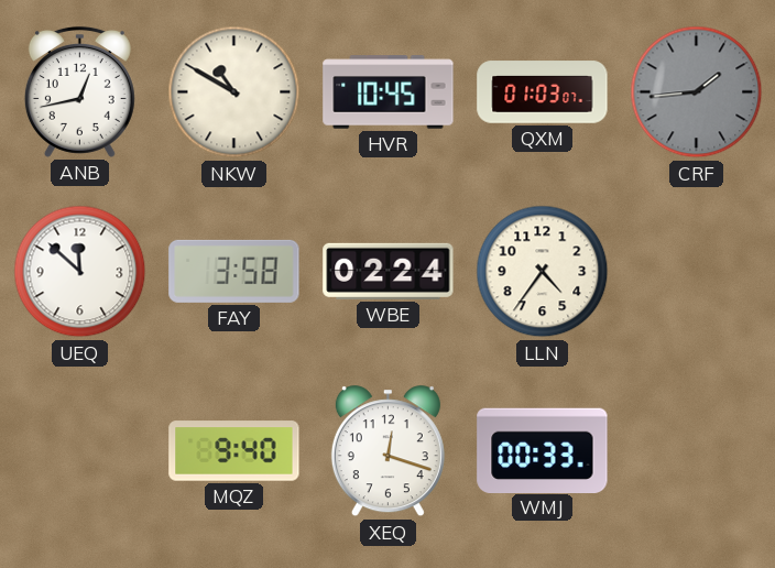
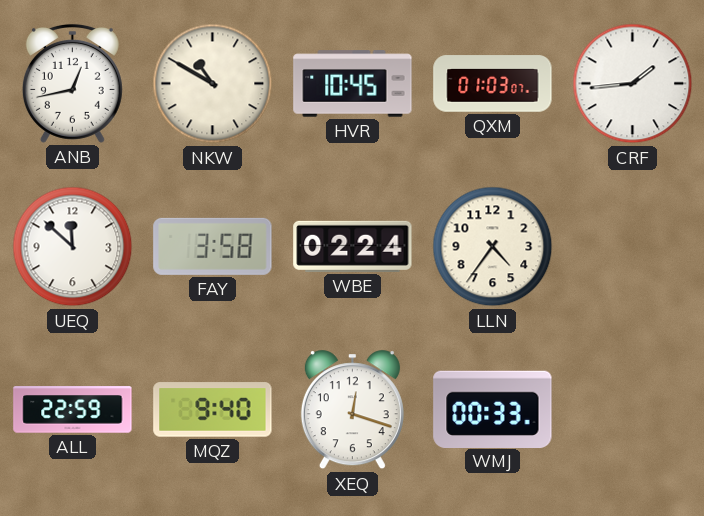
CRF dial: grey -> white
ALL: none -> 22:59
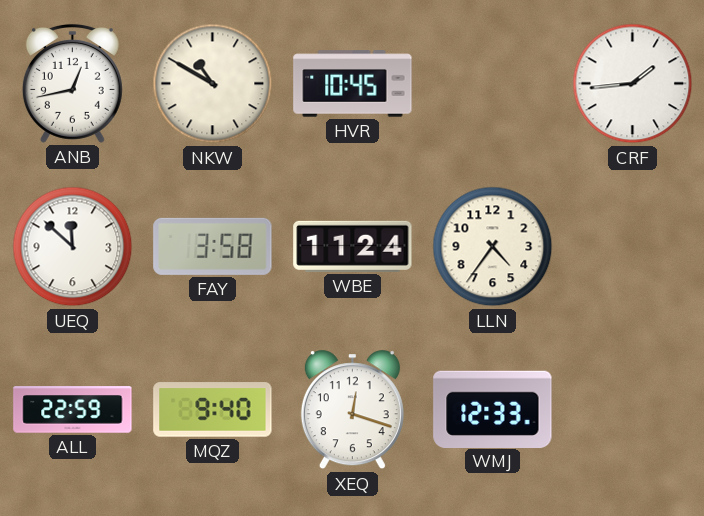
QXM: 01:03 -> none
WBE: 02:24 -> 11:24
WMJ: 00:33 -> 12:33
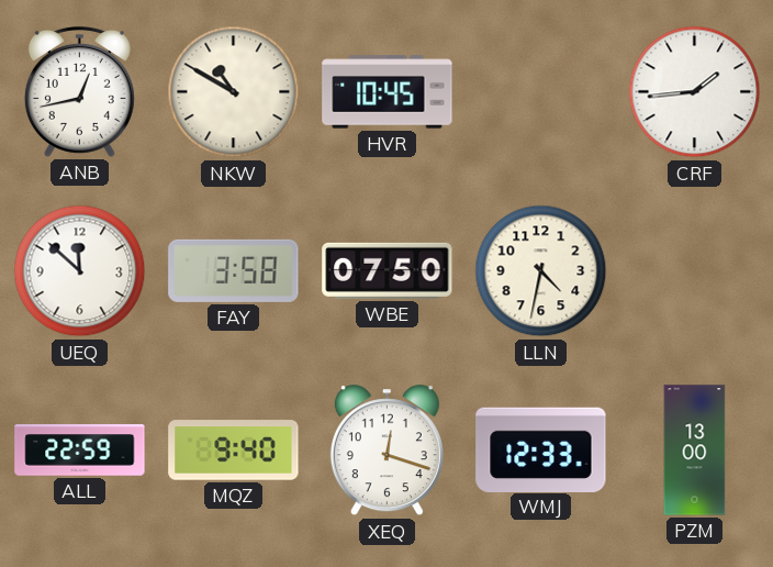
WBE: 11:24 -> 07:50
LLN: 4:36 -> 4:32
PZM: none -> 13:00
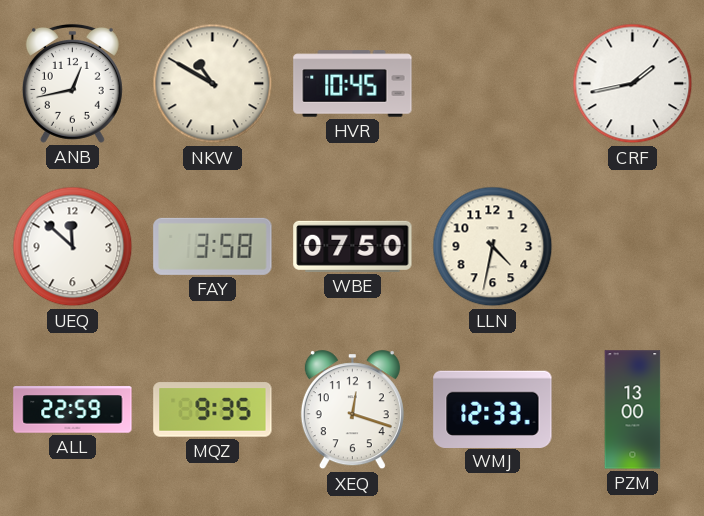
CRF: 1:44 -> 1:43
MQZ: 9:40 -> 9:35
